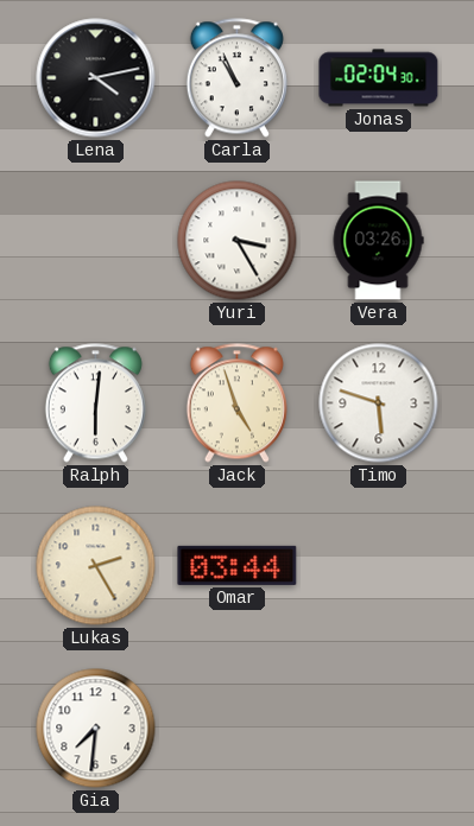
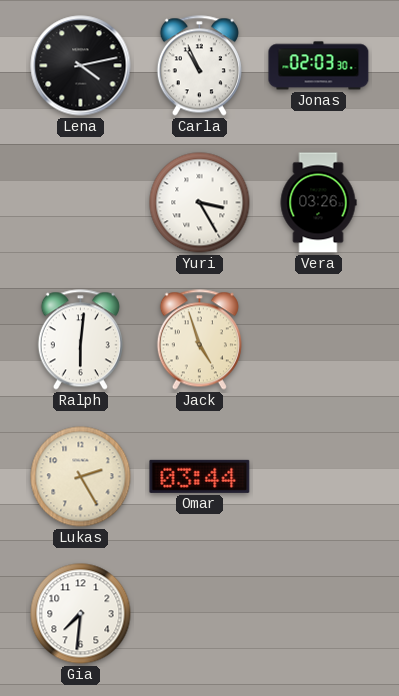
Jonas: 02:04 -> 02:03
Timo: 5:48 -> none
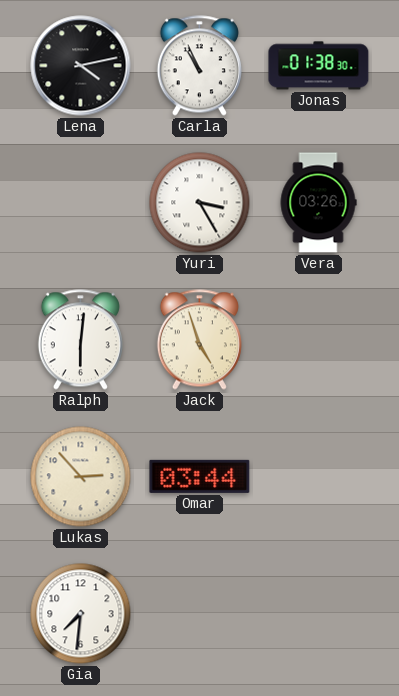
Jonas: 02:03 -> 01:38
Lukas: 2:25 -> 2:53
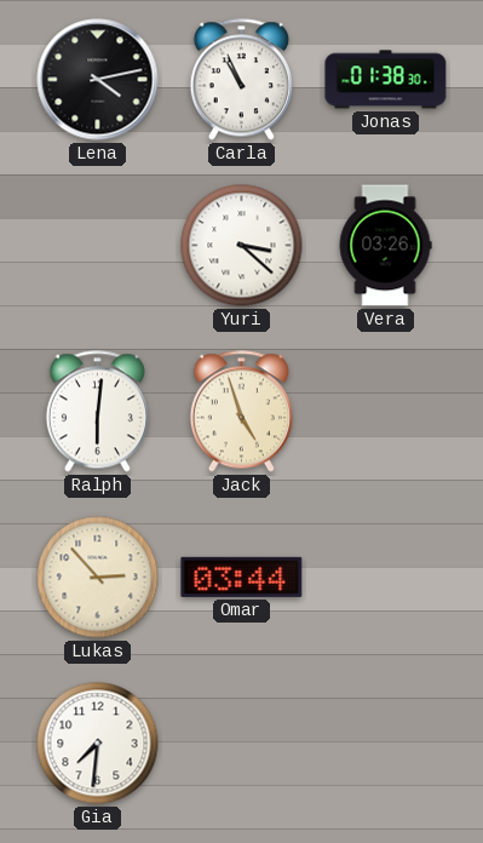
Yuri: 3:25 -> 3:22
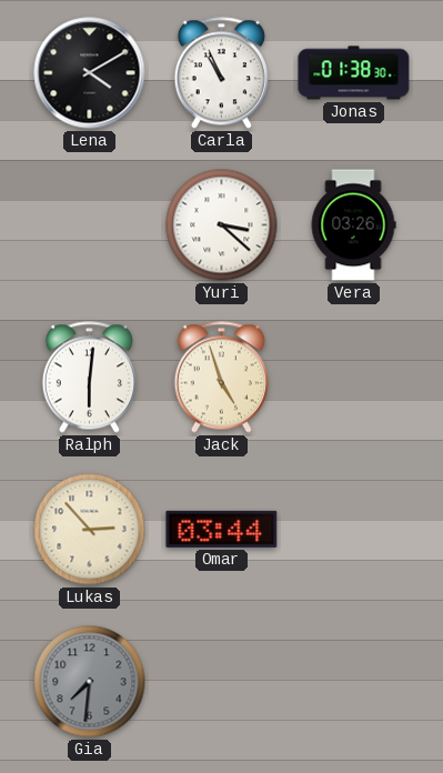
Lena: 4:13 -> 4:10
Gia dial: white -> grey
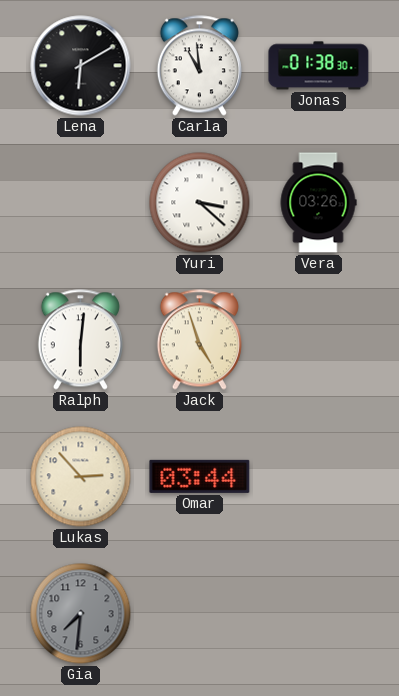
Lena: 4:10 -> 6:10
Carla: 10:56 -> 10:59
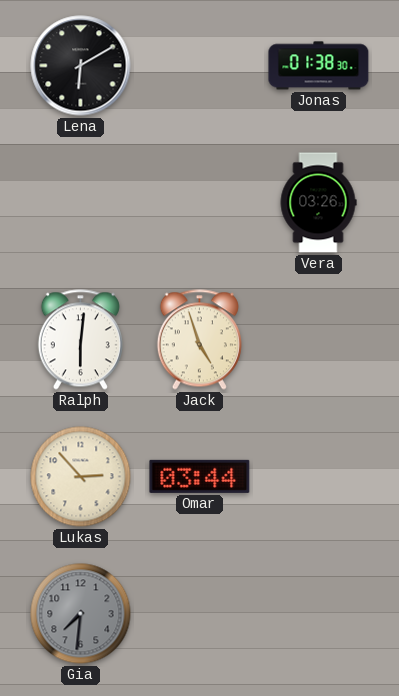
Carla: 10:59 -> none
Yuri: 3:22 -> none
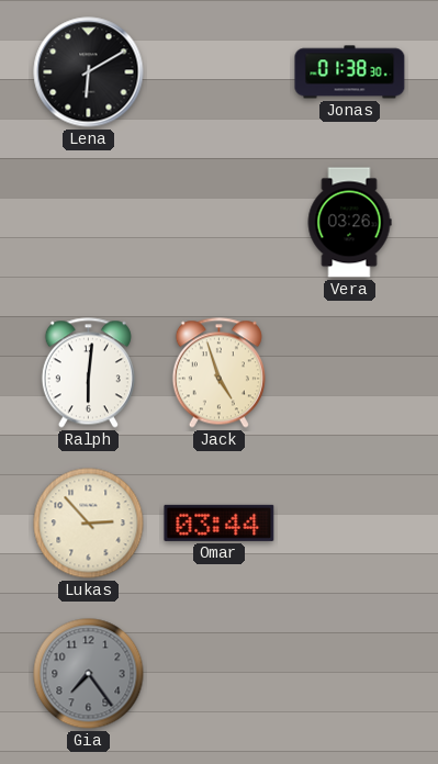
Gia: 7:31 -> 7:24
